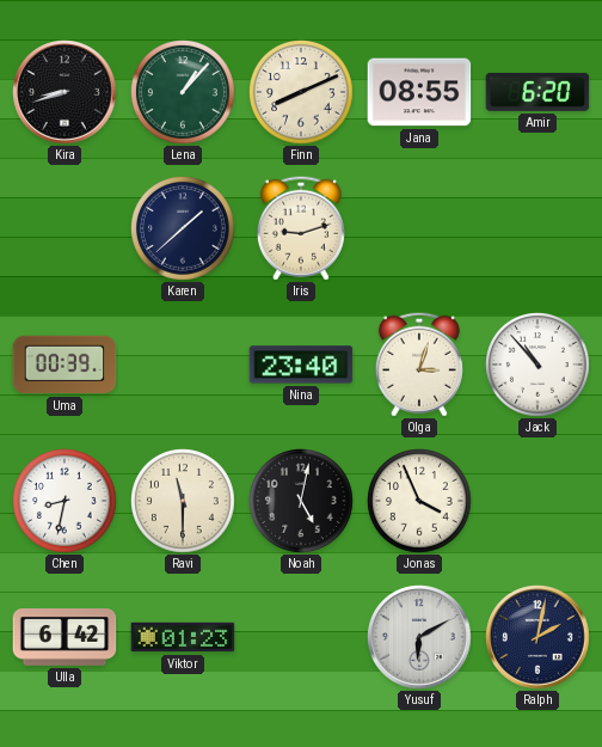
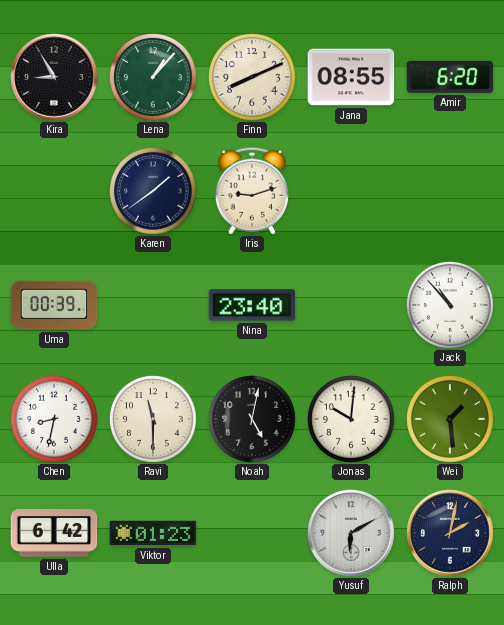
Kira: 8:42 -> 8:55
Karen: 1:38 -> 1:39
Olga: 3:03 -> none
Jonas: 3:56 -> 10:01
Wei: none -> 1:29
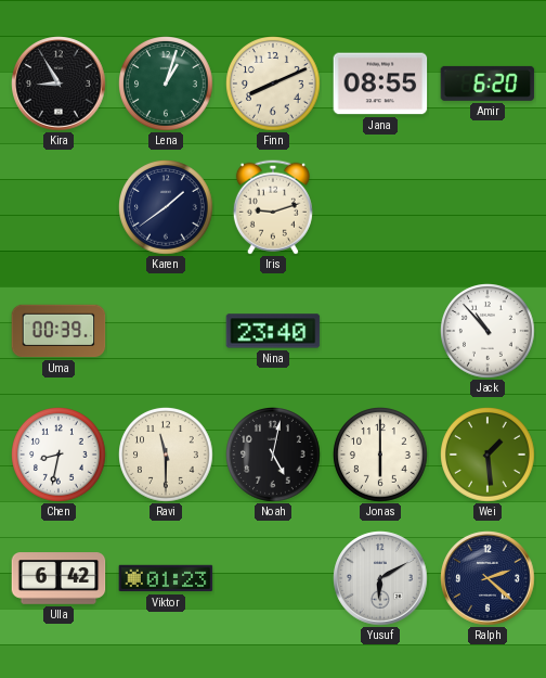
Lena: 1:07 -> 1:03
Jonas: 10:01 -> 6:00
Ralph: 2:02 -> 2:22
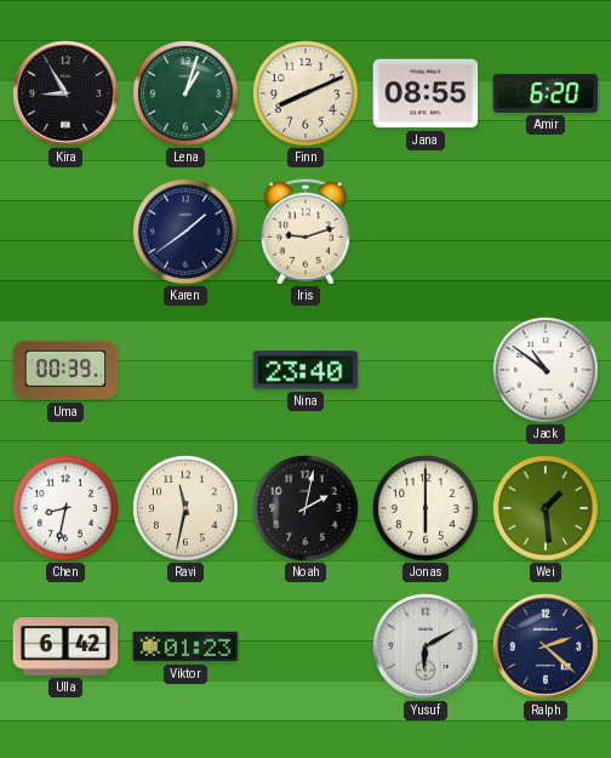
Jack: 10:53 -> 10:51
Ravi: 11:30 -> 11:32
Noah: 5:02 -> 2:02
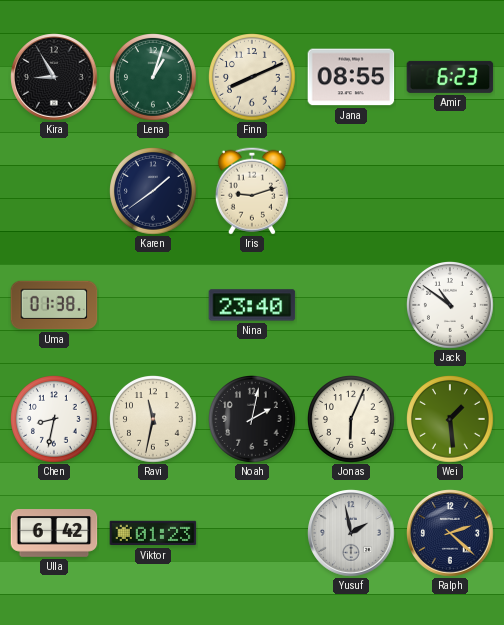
Amir: 6:20 -> 6:23
Uma: 00:39 -> 01:38
Jonas: 6:00 -> 6:04
Yusuf: 6:10 -> 1:58
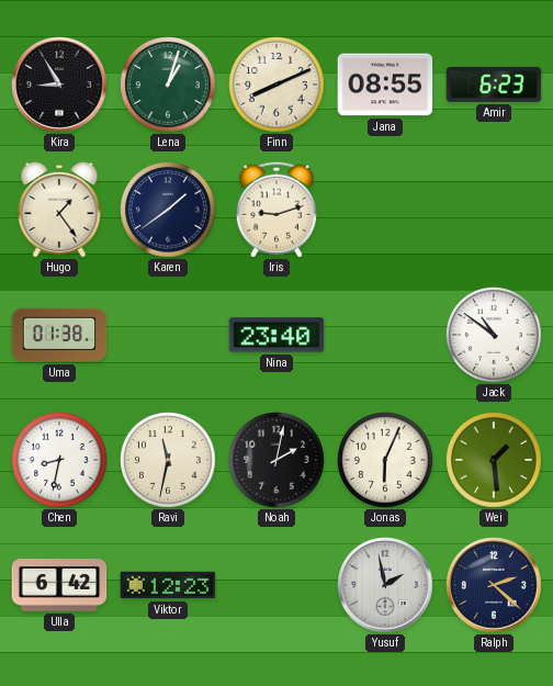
Hugo: none -> 1:24
Viktor: 01:23 -> 12:23
